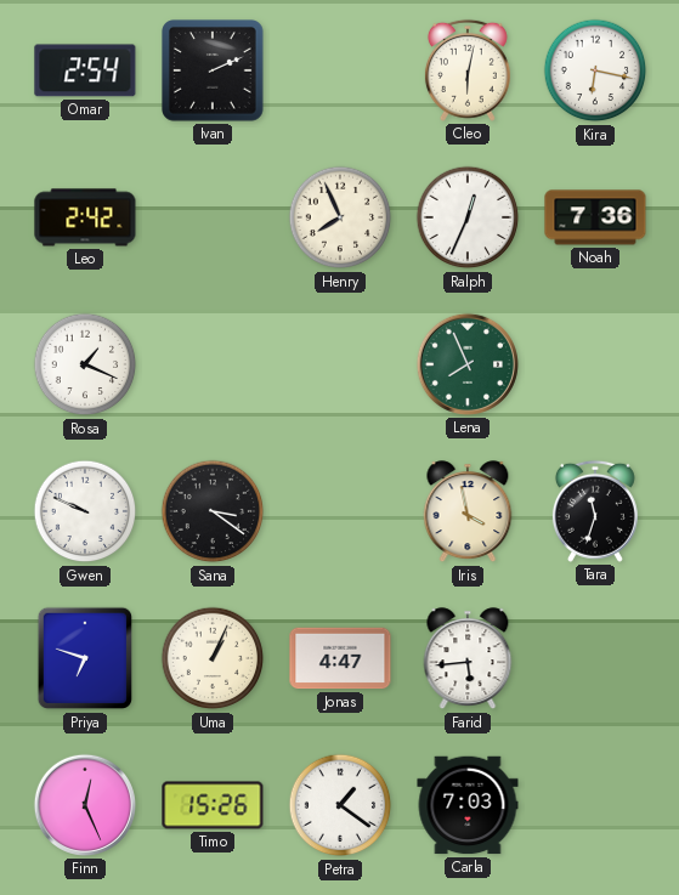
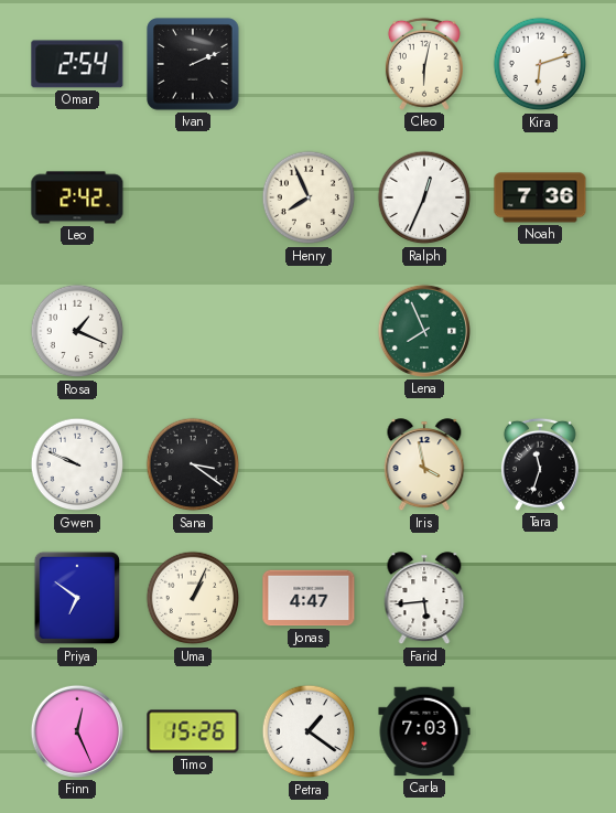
Kira: 6:17 -> 6:12
Priya: 6:48 -> 6:51
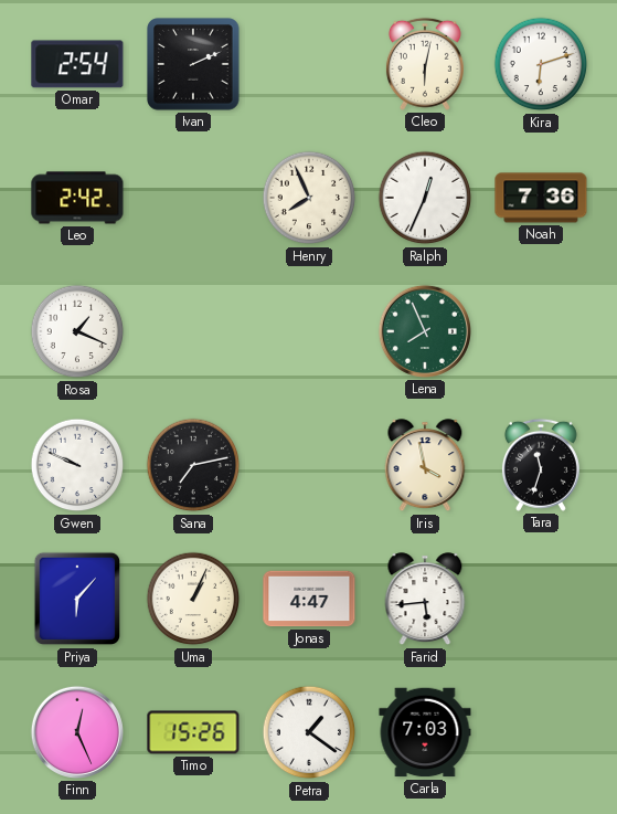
Sana: 3:21 -> 7:13
Priya: 6:51 -> 6:07
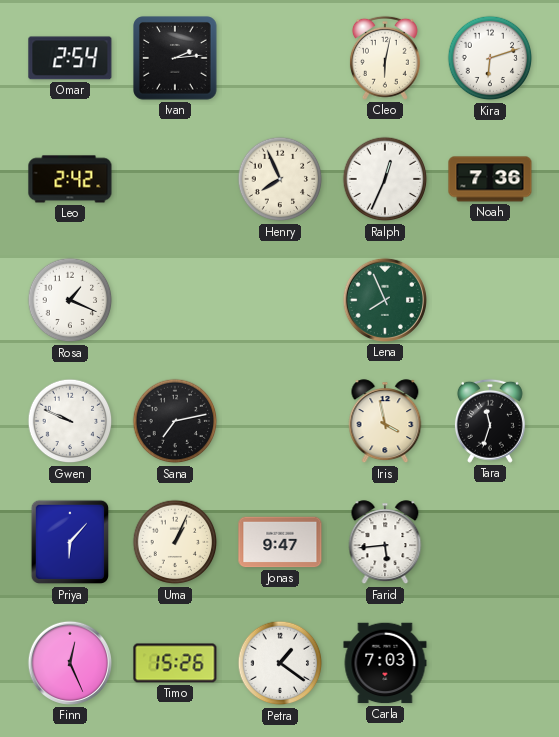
Ivan: 2:11 -> 2:14
Jonas: 4:47 -> 9:47
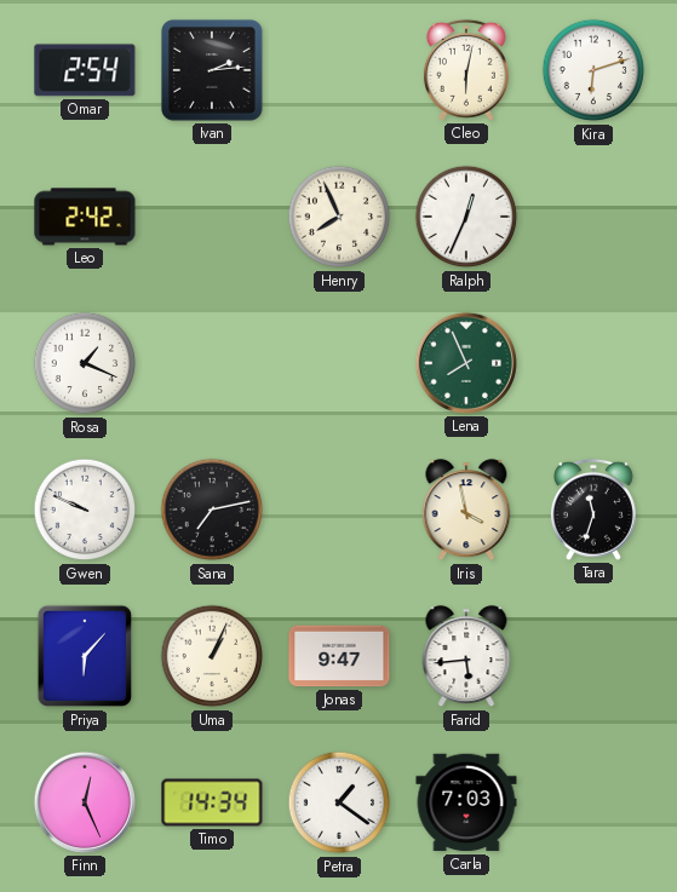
Noah: 7:36 -> none
Timo: 15:26 -> 14:34
